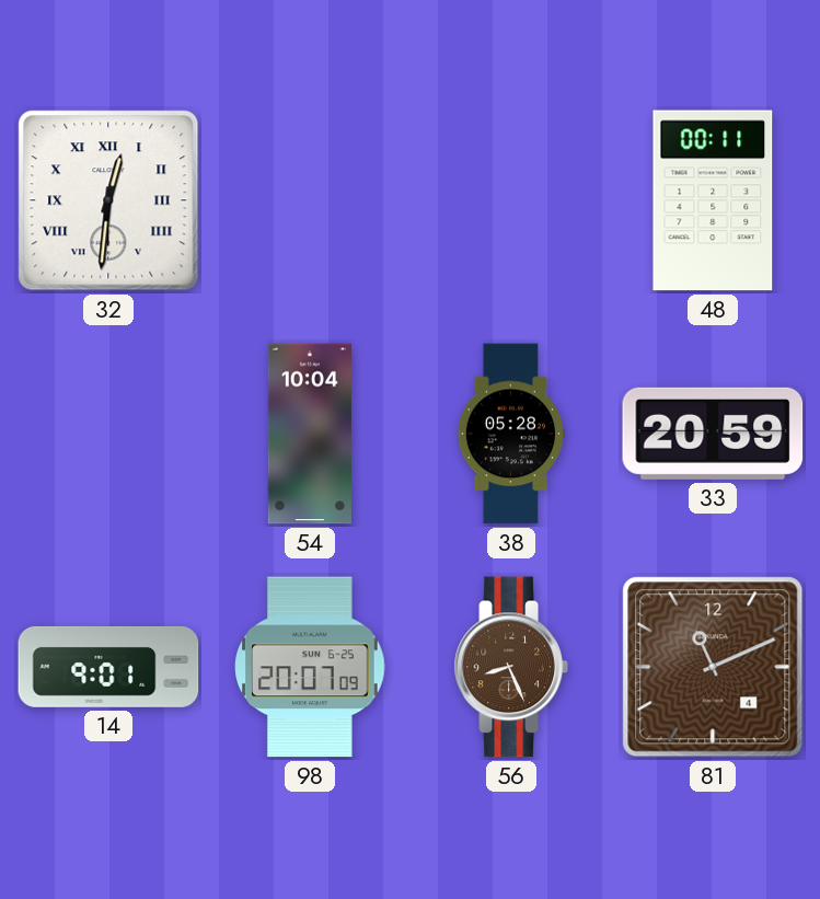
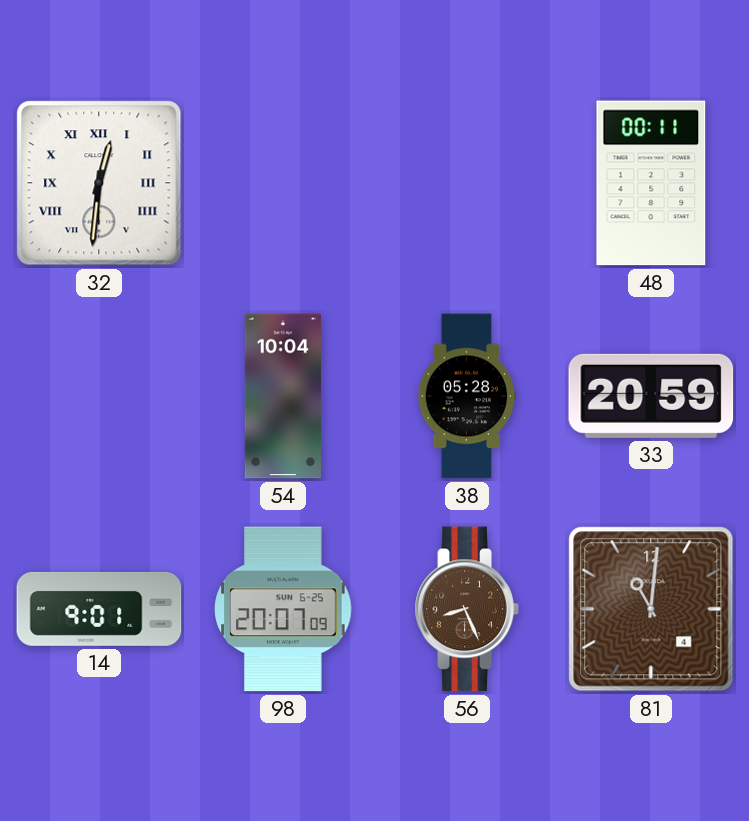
81: 11:11 -> 11:01
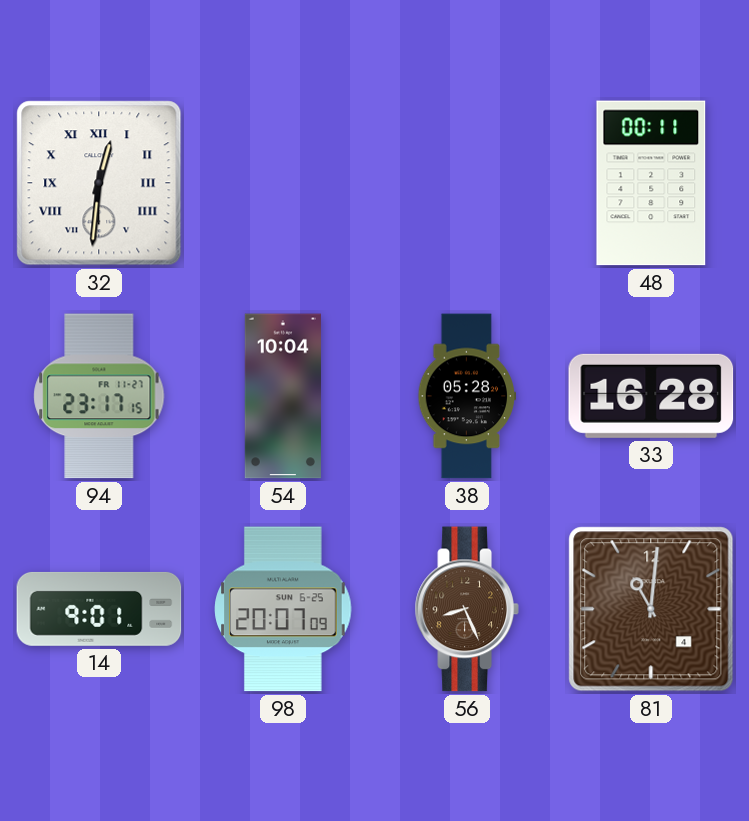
94: none -> 23:17
33: 20:59 -> 16:28
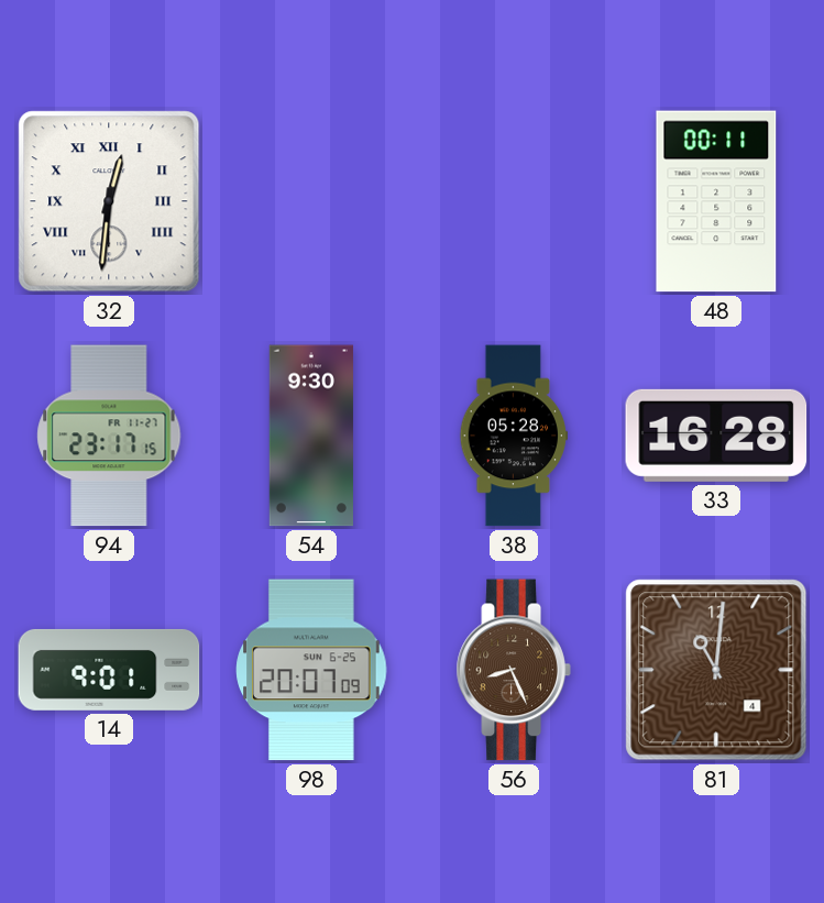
54: 10:04 -> 9:30
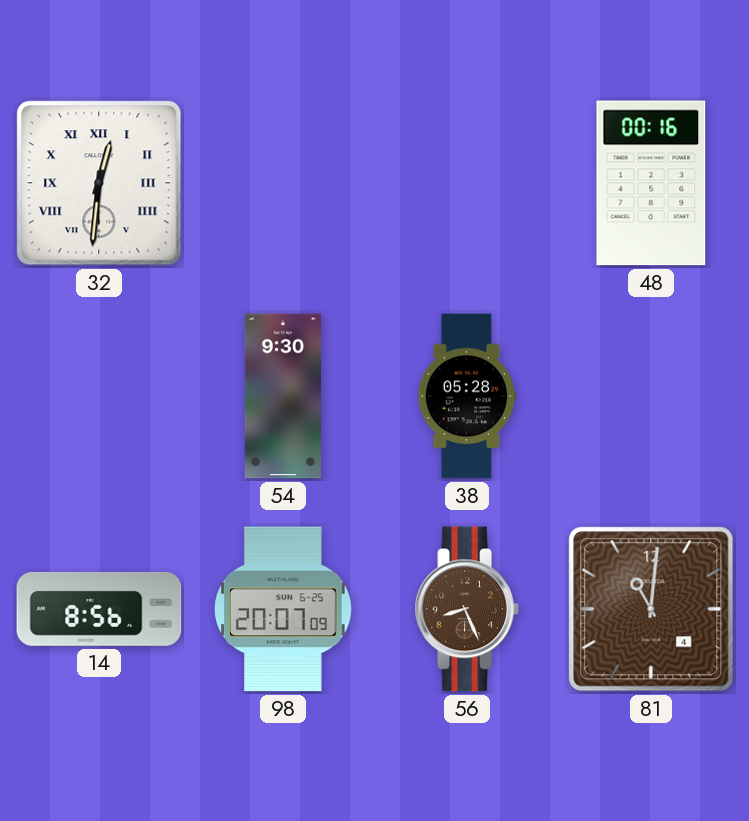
48: 00:11 -> 00:16
94: 23:17 -> none
33: 16:28 -> none
14: 9:01 -> 8:56
